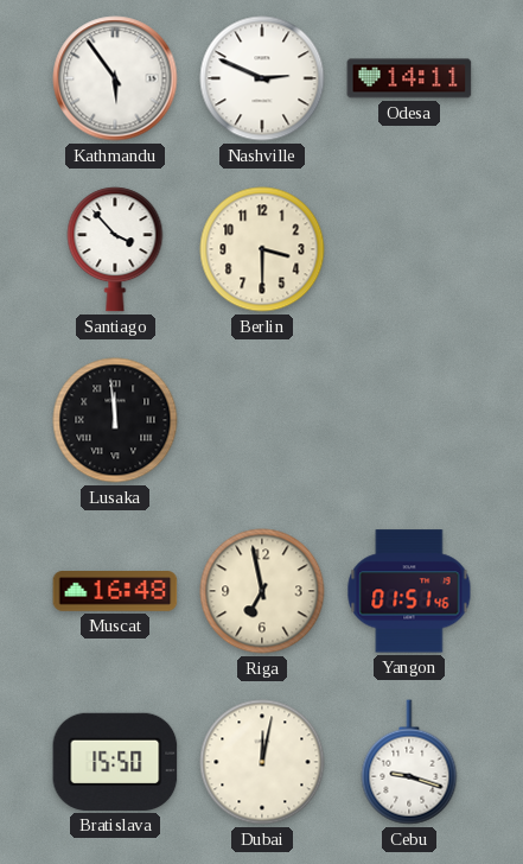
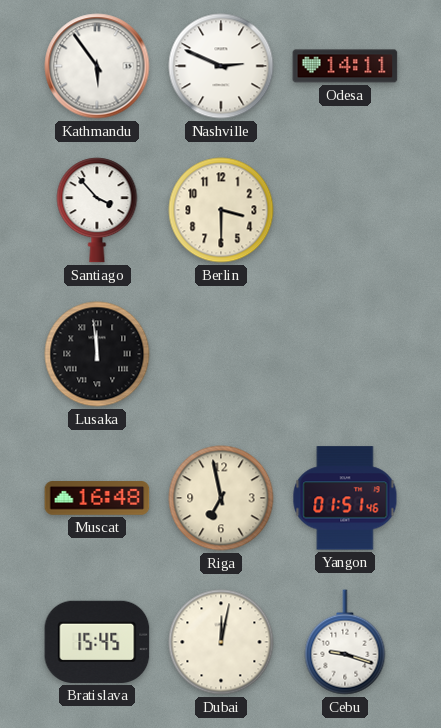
Bratislava: 15:50 -> 15:45
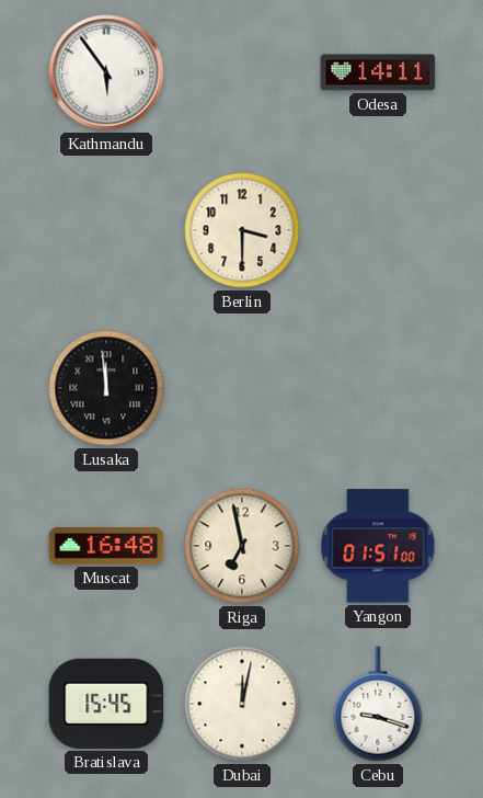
Nashville: 2:49 -> none
Santiago: 3:53 -> none
Yangon: 01:51:46 -> 01:51:00
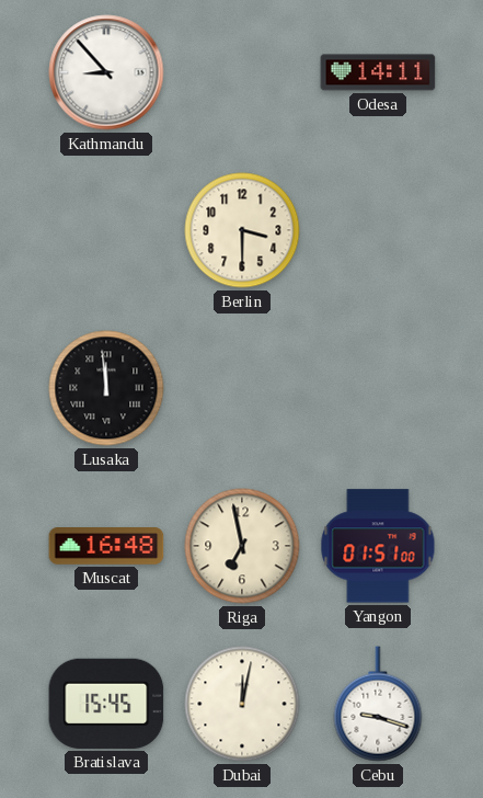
Kathmandu: 5:54 -> 8:53
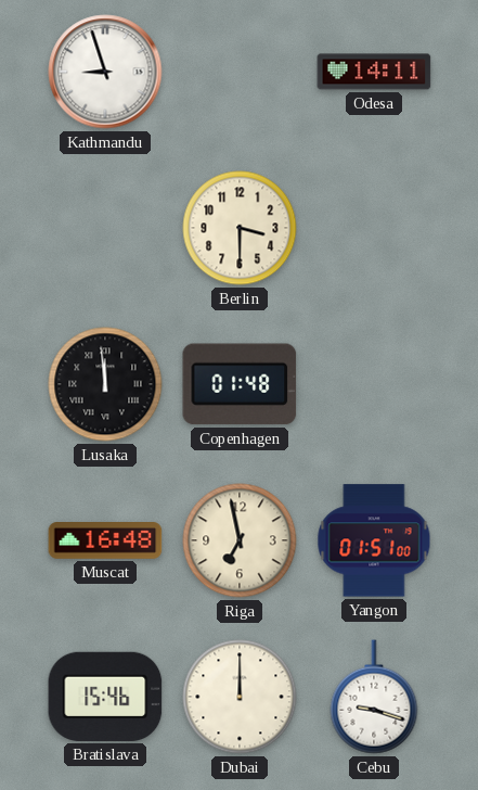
Kathmandu: 8:53 -> 8:57
Copenhagen: none -> 01:48
Bratislava: 15:45 -> 15:46
Dubai: 12:02 -> 12:00
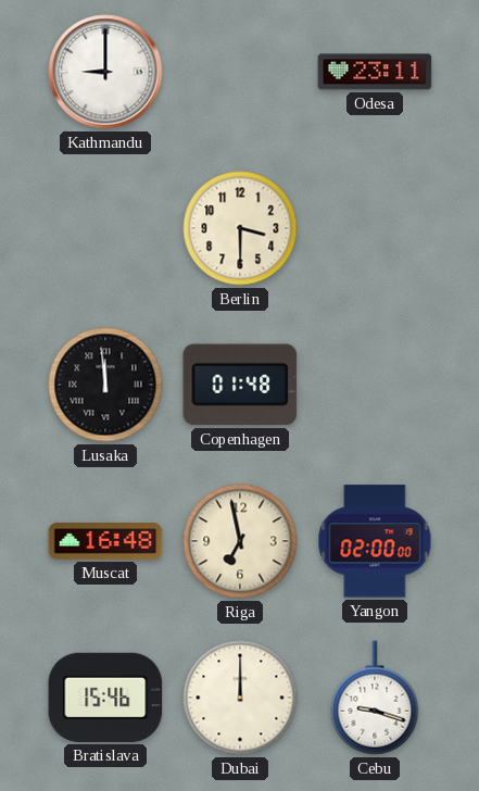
Kathmandu: 8:57 -> 9:00
Odesa: 14:11 -> 23:11
Yangon: 01:51 -> 02:00
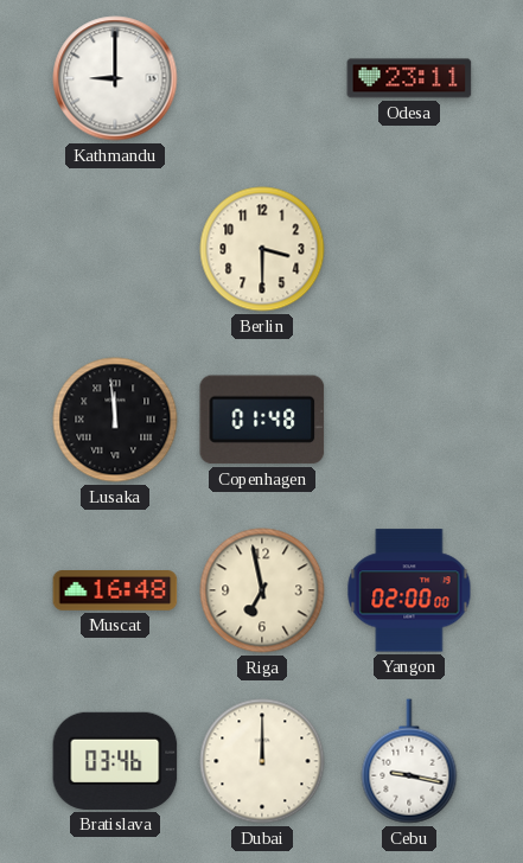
Bratislava: 15:46 -> 03:46
Cebu: 9:18 -> 9:17
